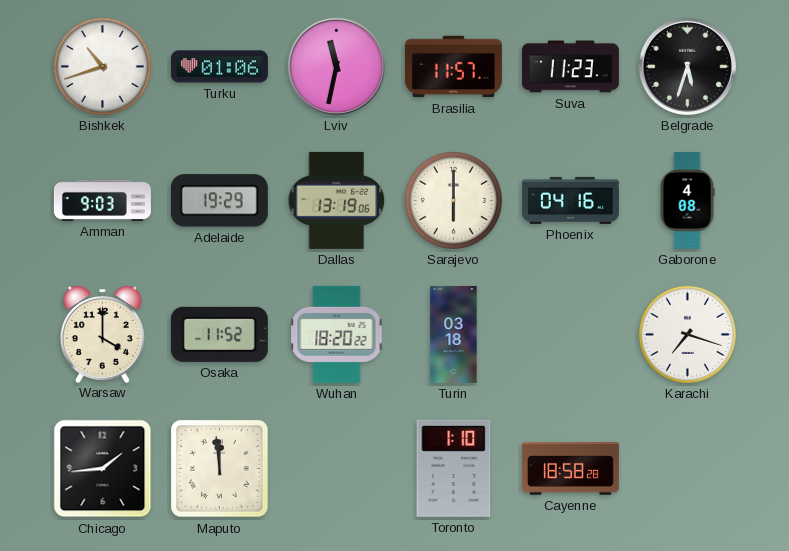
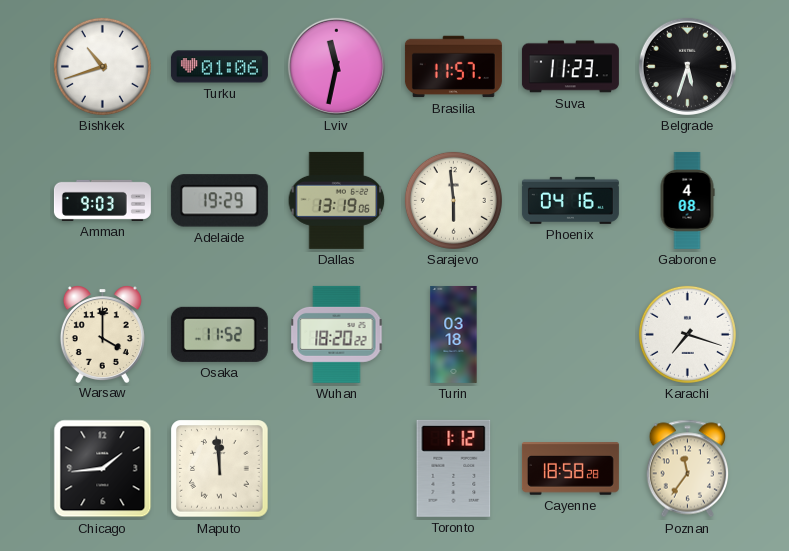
Sarajevo: 6:00 -> 5:59
Toronto: 1:10 -> 1:12
Poznan: none -> 11:36
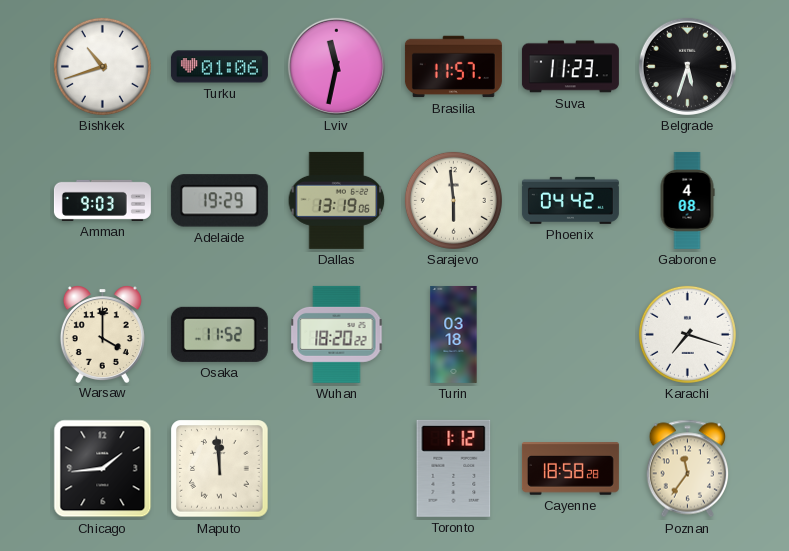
Phoenix: 04:16 -> 04:42
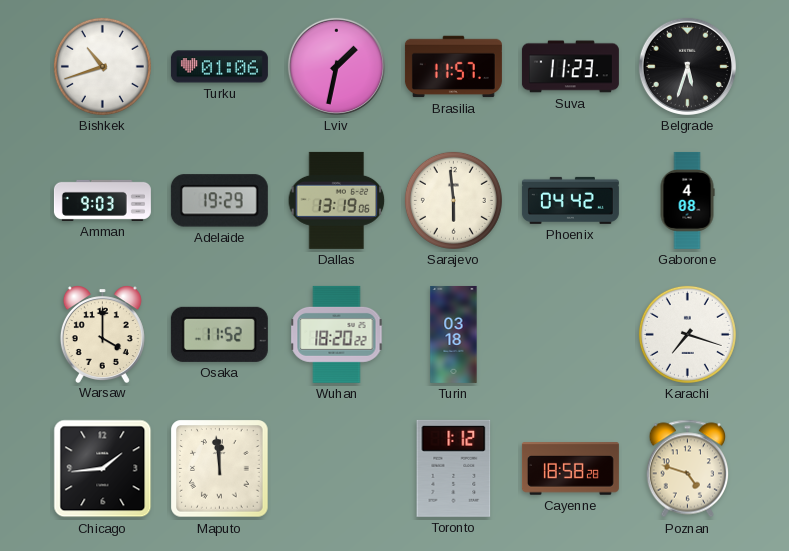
Lviv: 11:32 -> 1:32
Poznan: 11:36 -> 4:48
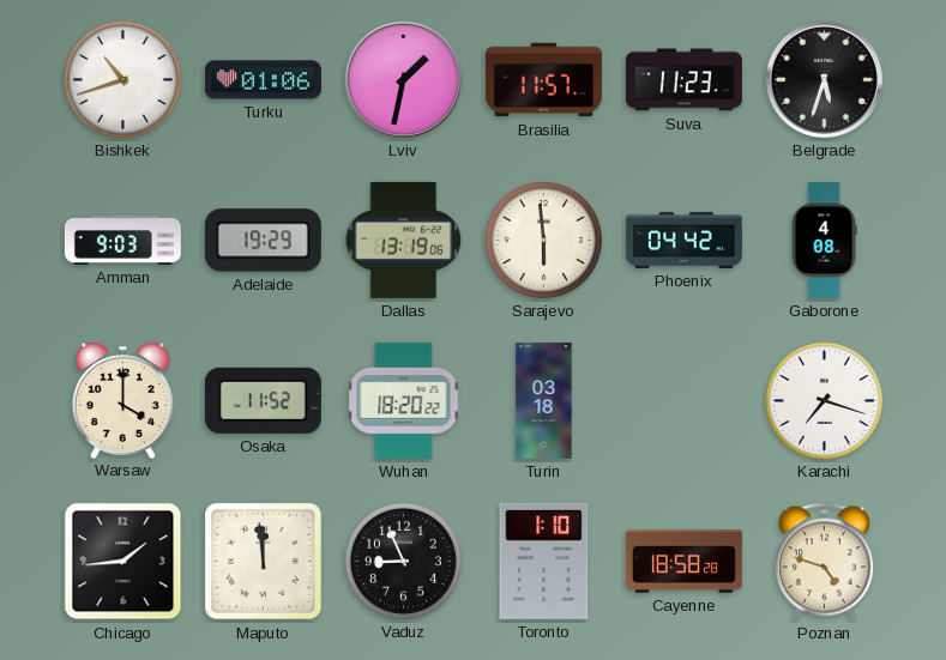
Vaduz: none -> 8:56
Toronto: 1:12 -> 1:10
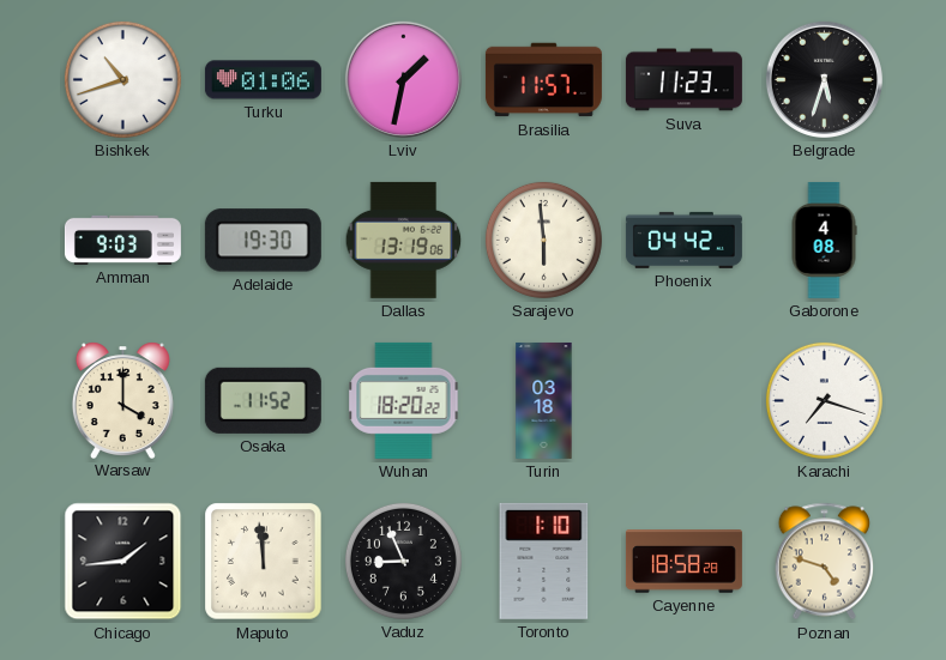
Adelaide: 19:29 -> 19:30
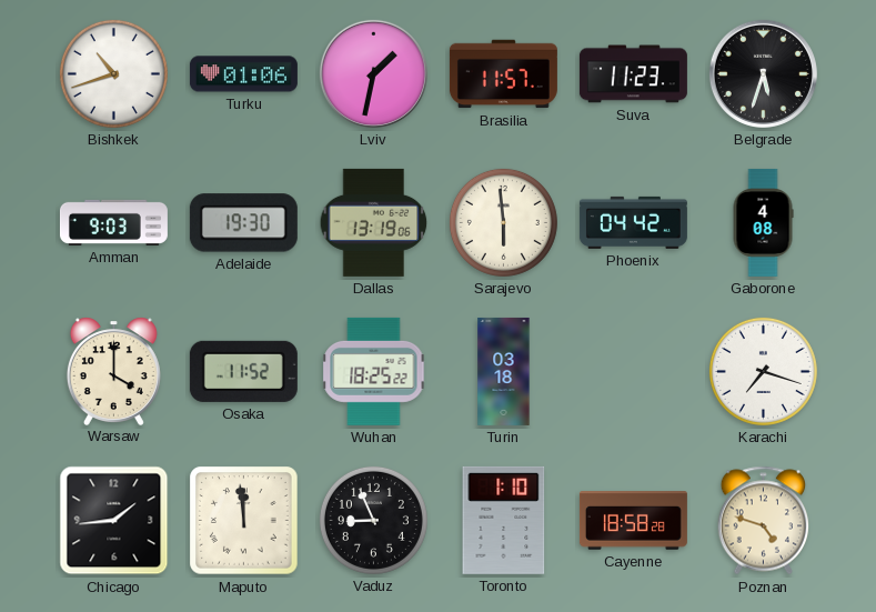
Wuhan: 18:20 -> 18:25
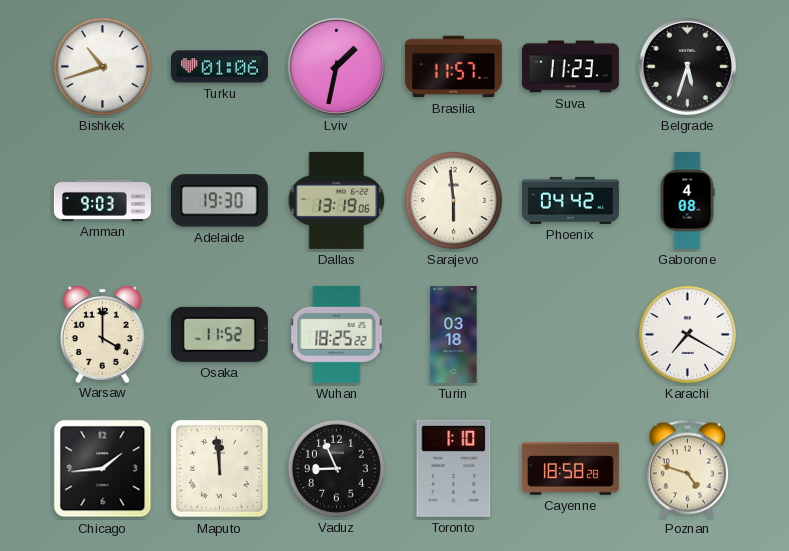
Karachi: 7:18 -> 7:20
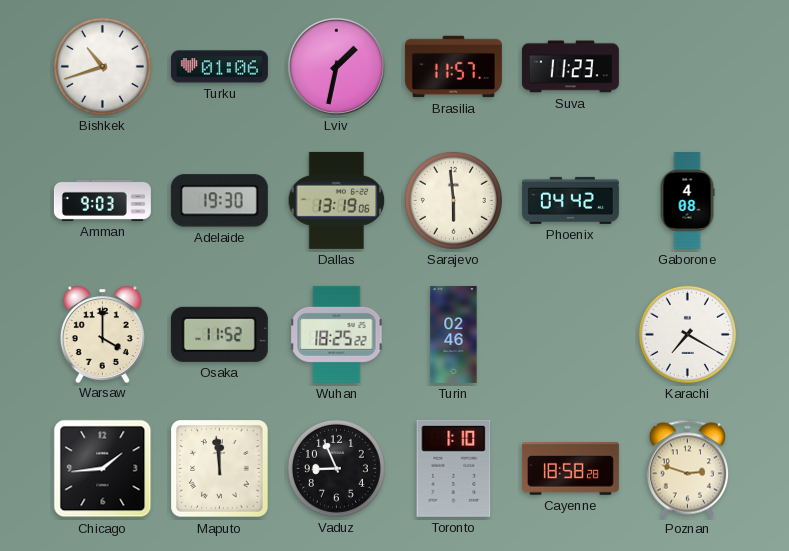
Belgrade: 5:33 -> none
Turin: 03:18 -> 02:46
Poznan: 4:48 -> 2:48
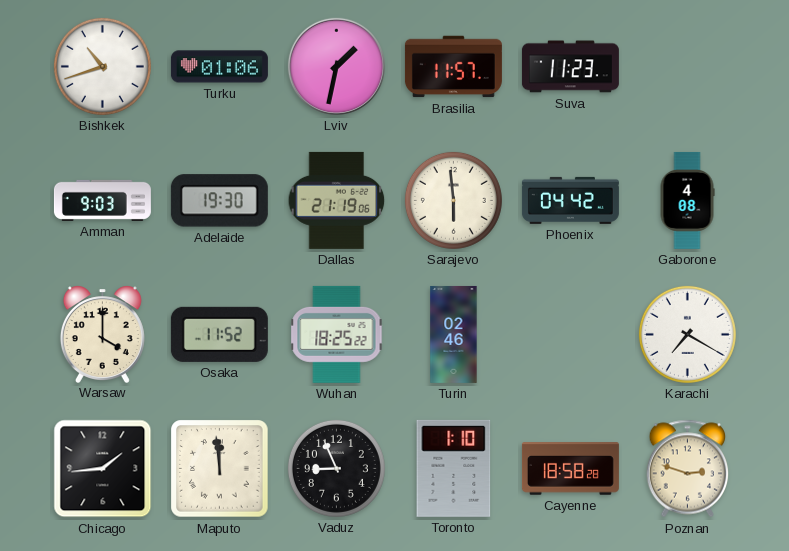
Dallas: 13:19 -> 21:19
